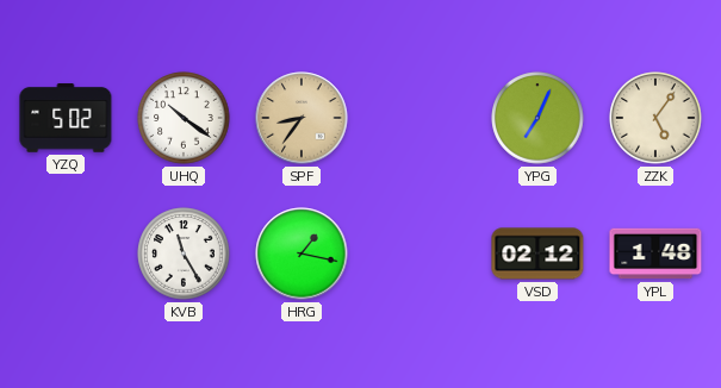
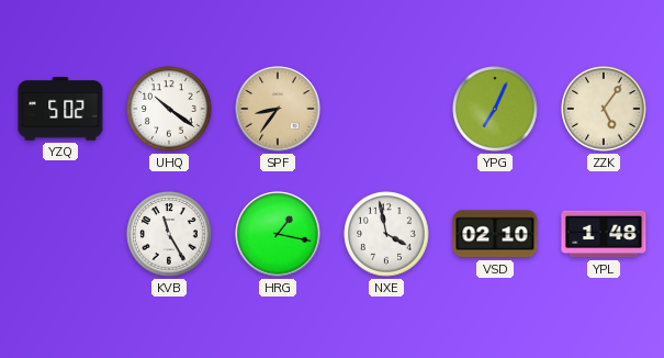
NXE: none -> 3:58
VSD: 02:12 -> 02:10
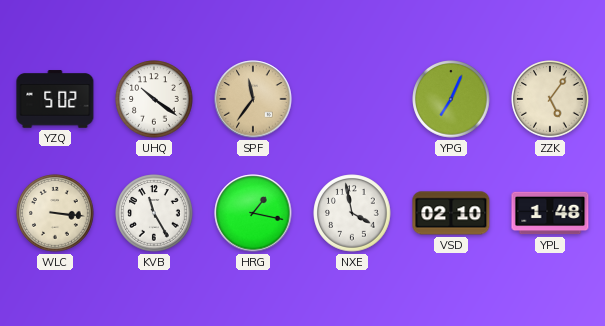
SPF: 8:36 -> 11:36
WLC: none -> 3:16
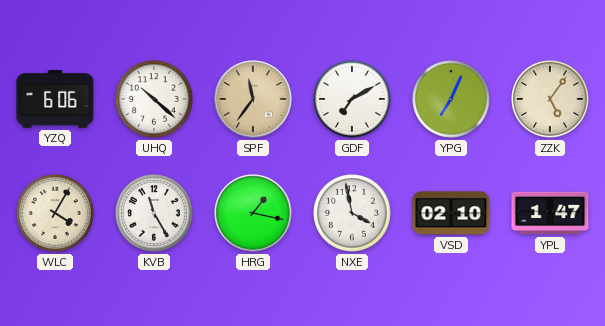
YZQ: 5:02 -> 6:06
UHQ: 10:21 -> 10:22
GDF: none -> 7:10
WLC: 3:16 -> 4:05
YPL: 1:48 -> 1:47
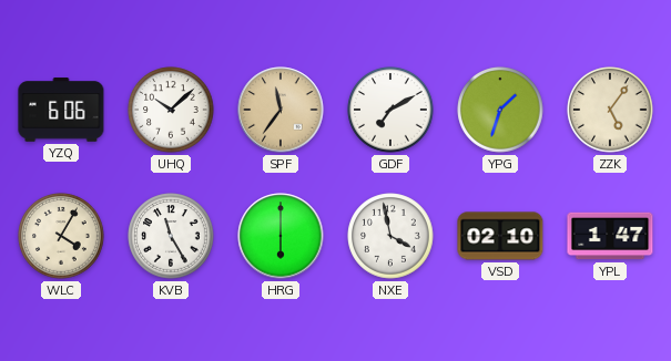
UHQ: 10:22 -> 10:08
YPG: 7:04 -> 1:33
HRG: 1:17 -> 6:00
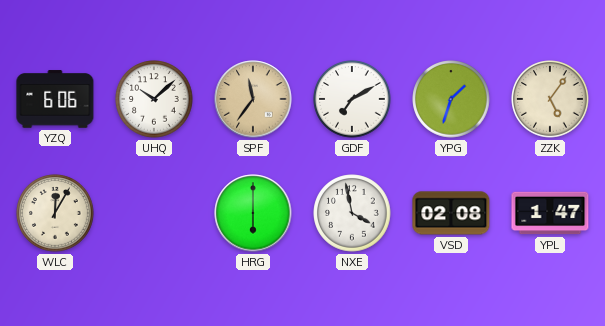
WLC: 4:05 -> 12:05
KVB: 11:25 -> none
VSD: 02:10 -> 02:08
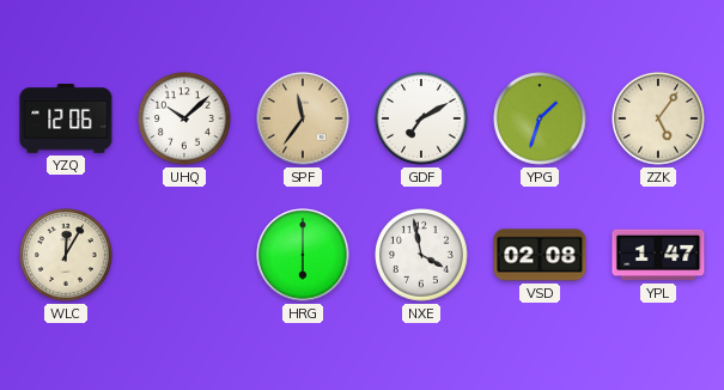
YZQ: 6:06 -> 12:06
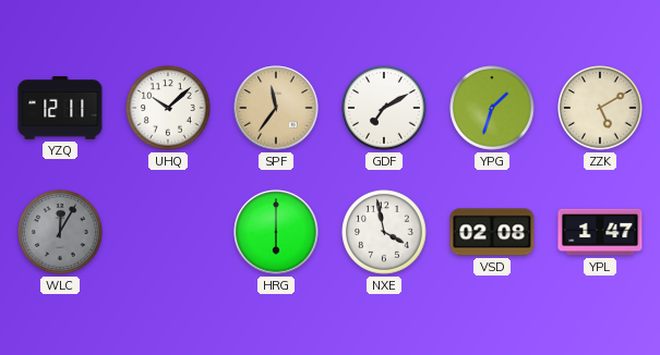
YZQ: 12:06 -> 12:11
ZZK: 5:06 -> 5:10
WLC dial: cream -> grey
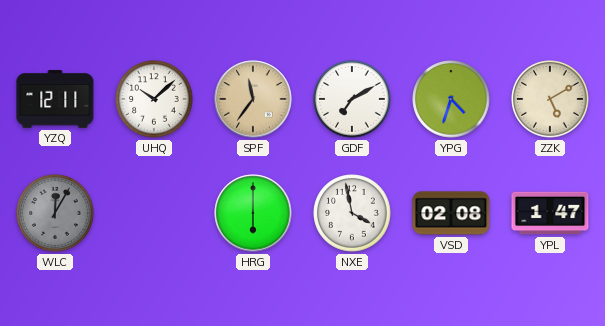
YPG: 1:33 -> 4:33
